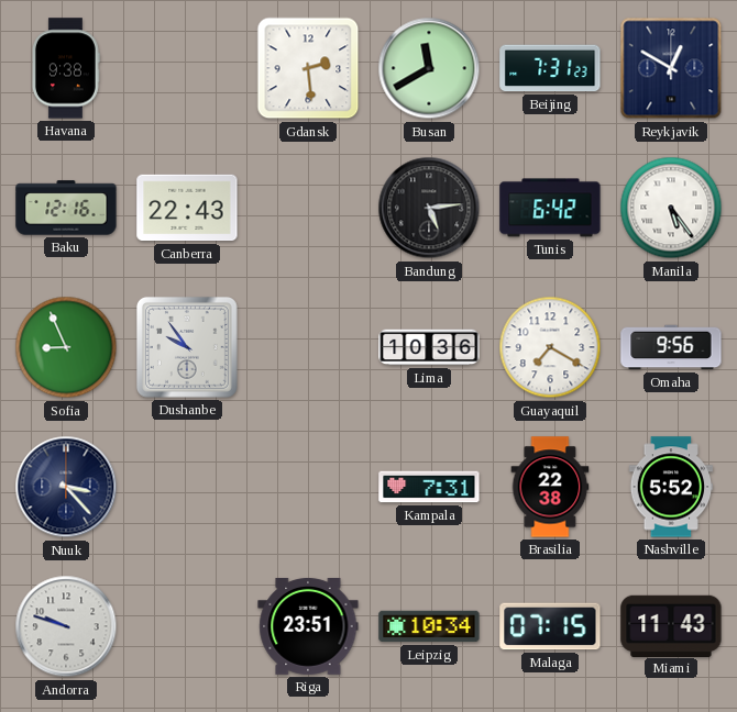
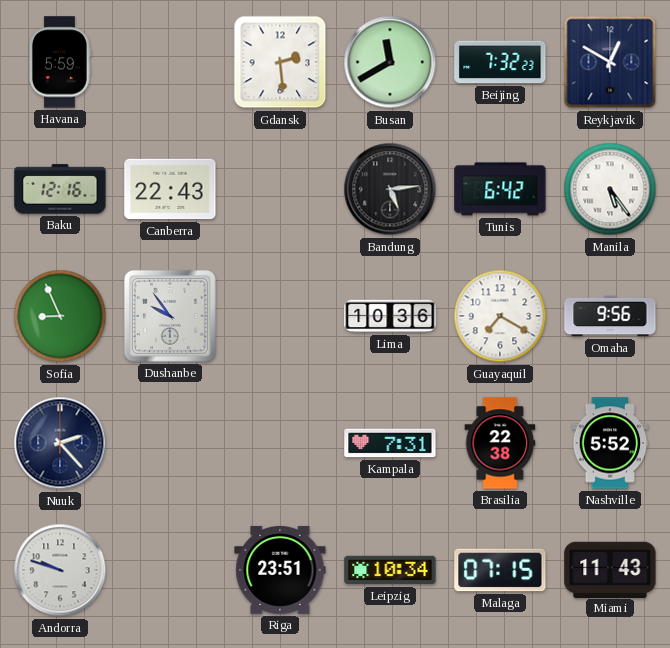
Havana: 9:38 -> 5:59
Beijing: 7:31 -> 7:32
Nuuk: 3:23 -> 2:23
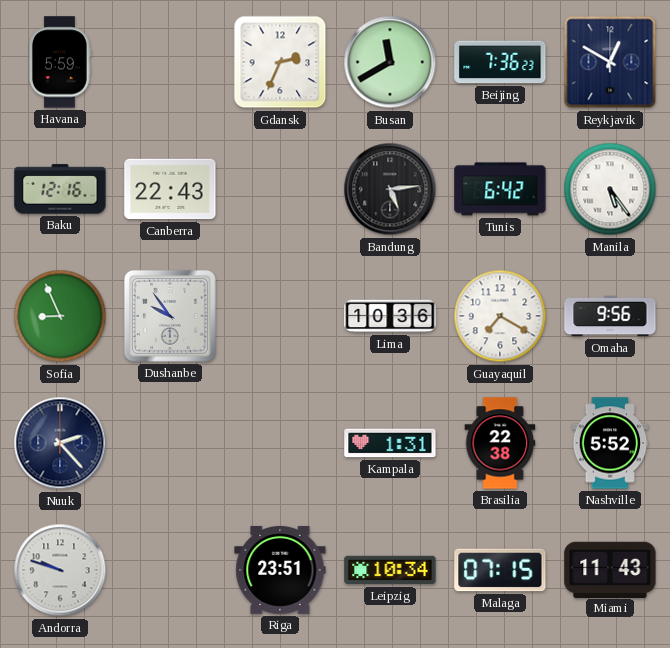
Gdansk: 2:29 -> 2:34
Beijing: 7:32 -> 7:36
Kampala: 7:31 -> 1:31
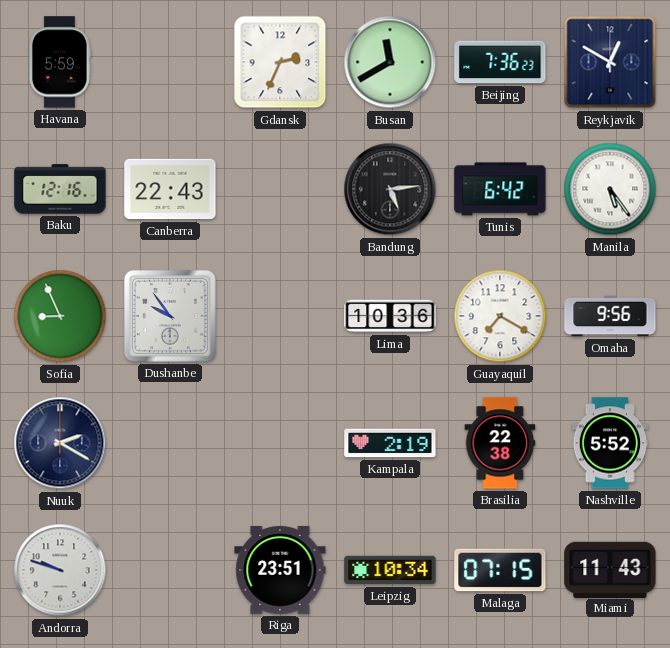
Nuuk: 2:23 -> 2:20
Kampala: 1:31 -> 2:19
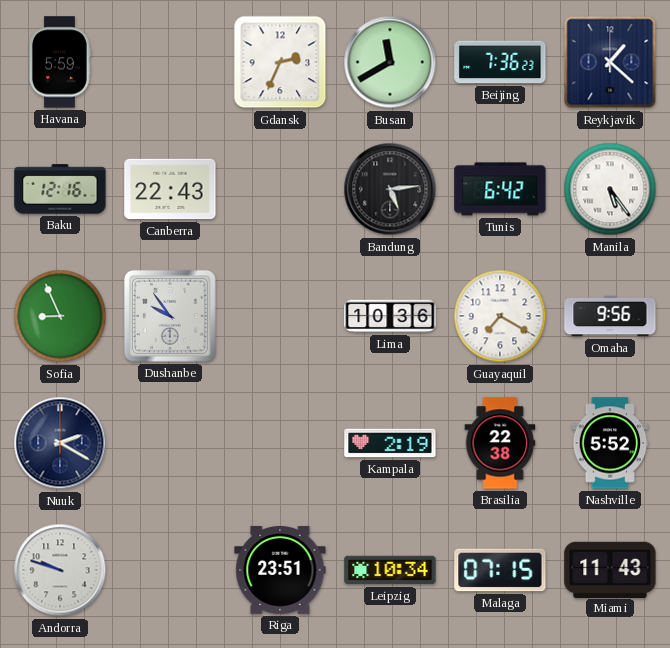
Reykjavik: 12:50 -> 1:22
